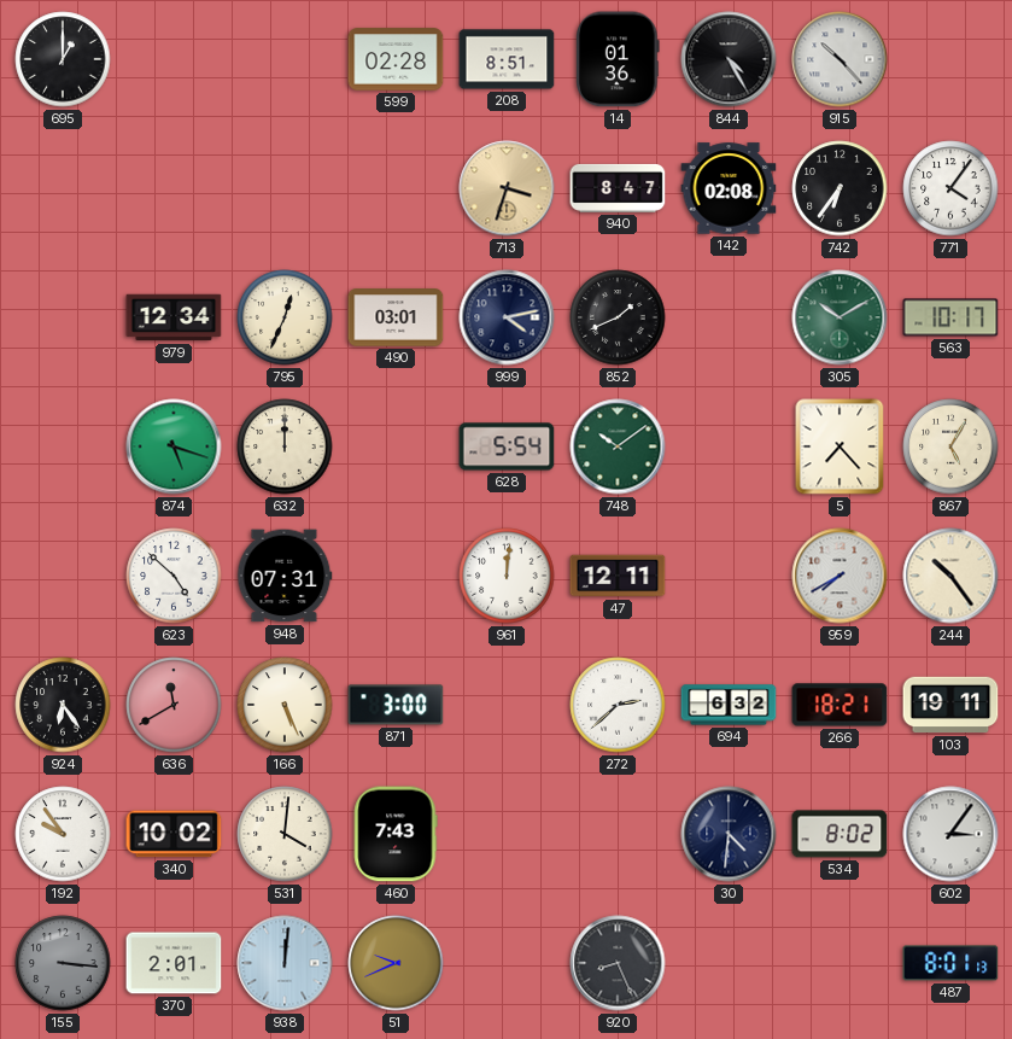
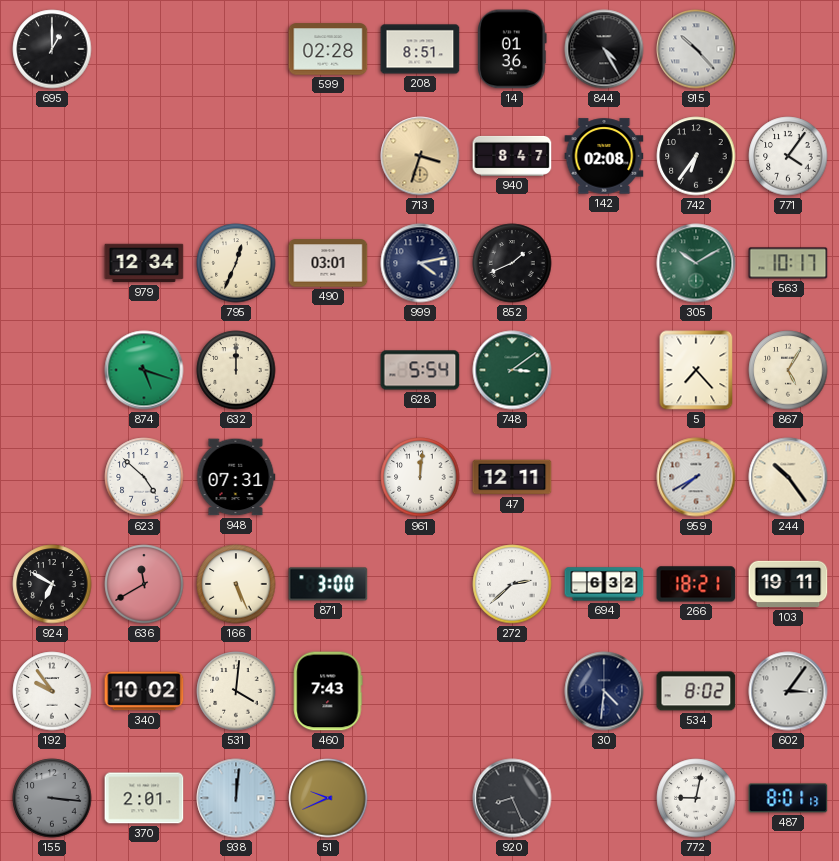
748: 10:09 -> 3:09
924: 6:24 -> 6:50
772: none -> 9:02
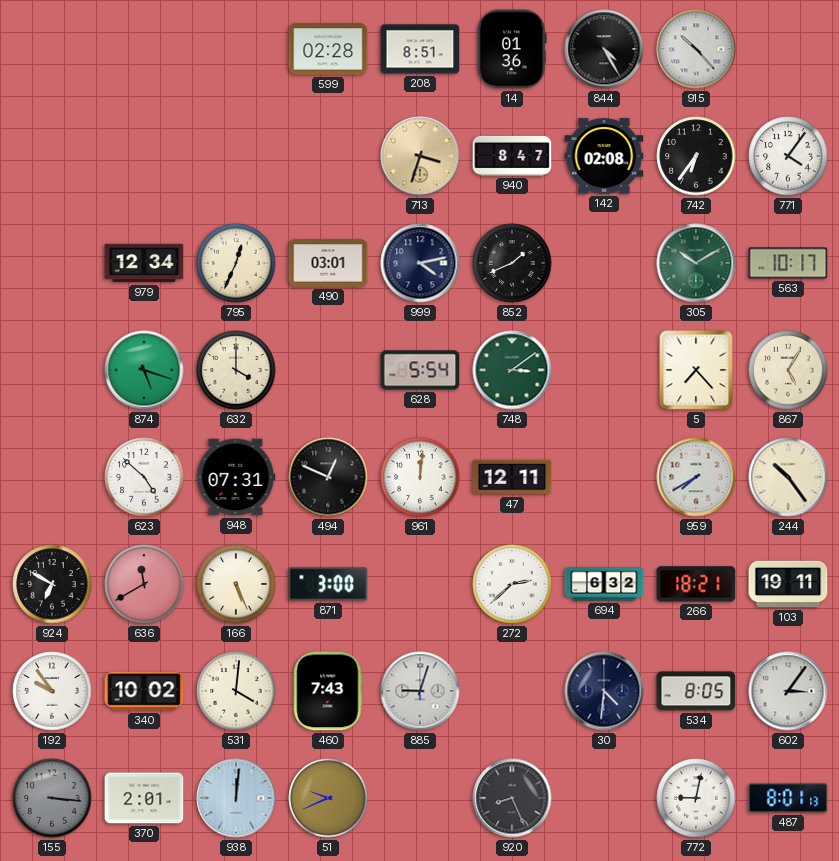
695: 1:00 -> none
632: 12:00 -> 4:00
494: none -> 12:49
885: none -> 9:03
534: 8:02 -> 8:05
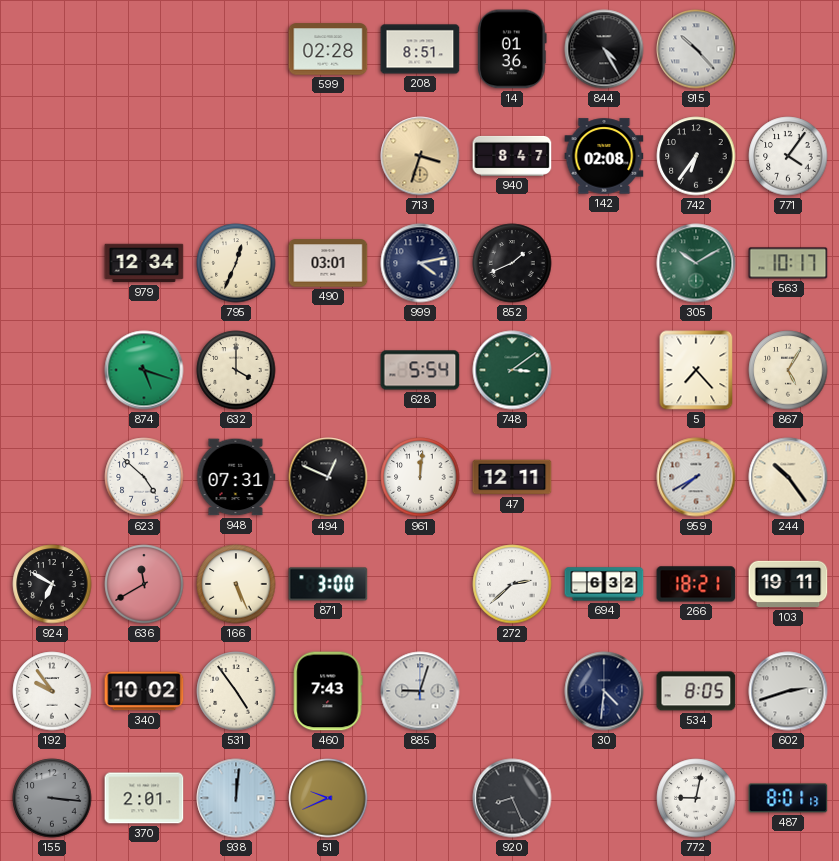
531: 4:01 -> 4:54
602: 3:06 -> 2:42
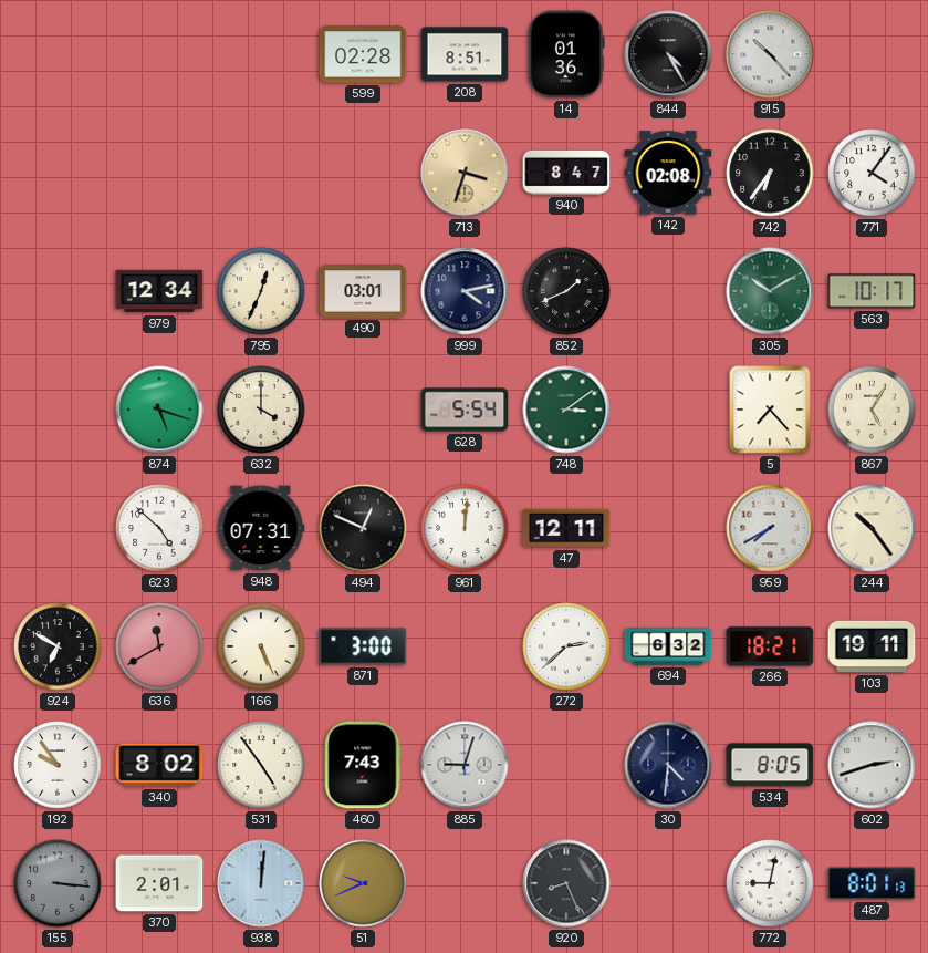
340: 10:02 -> 8:02
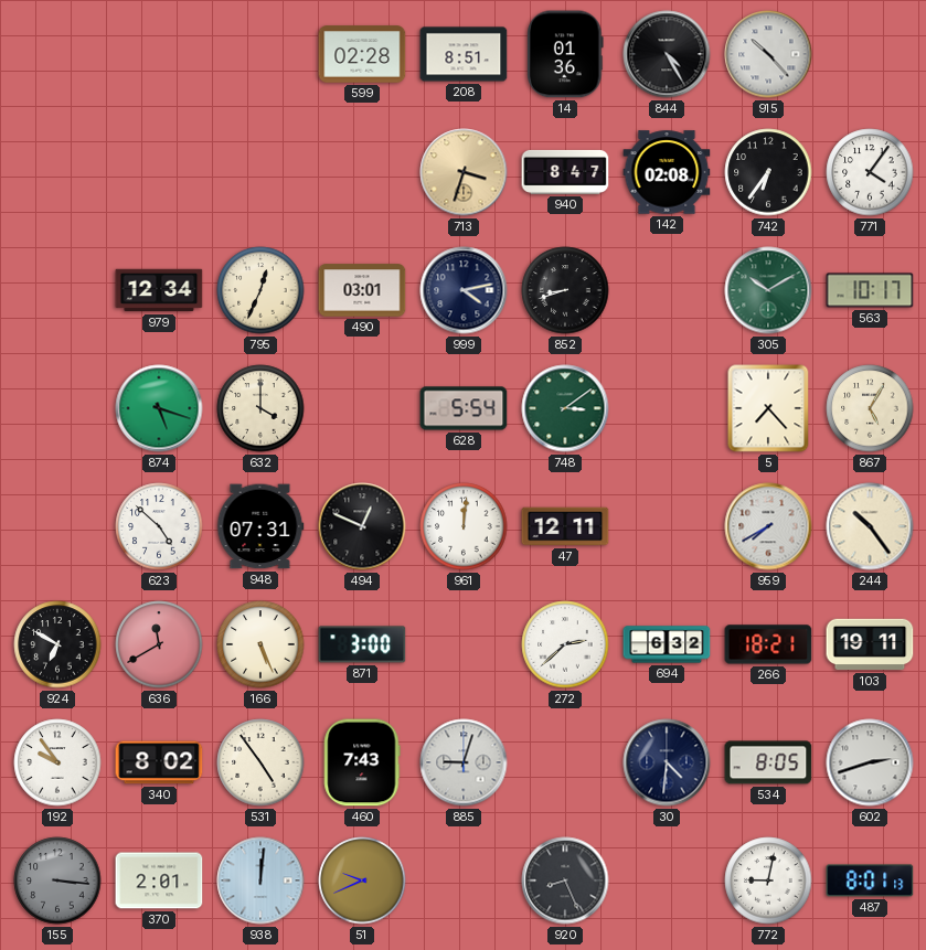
852: 1:41 -> 8:42
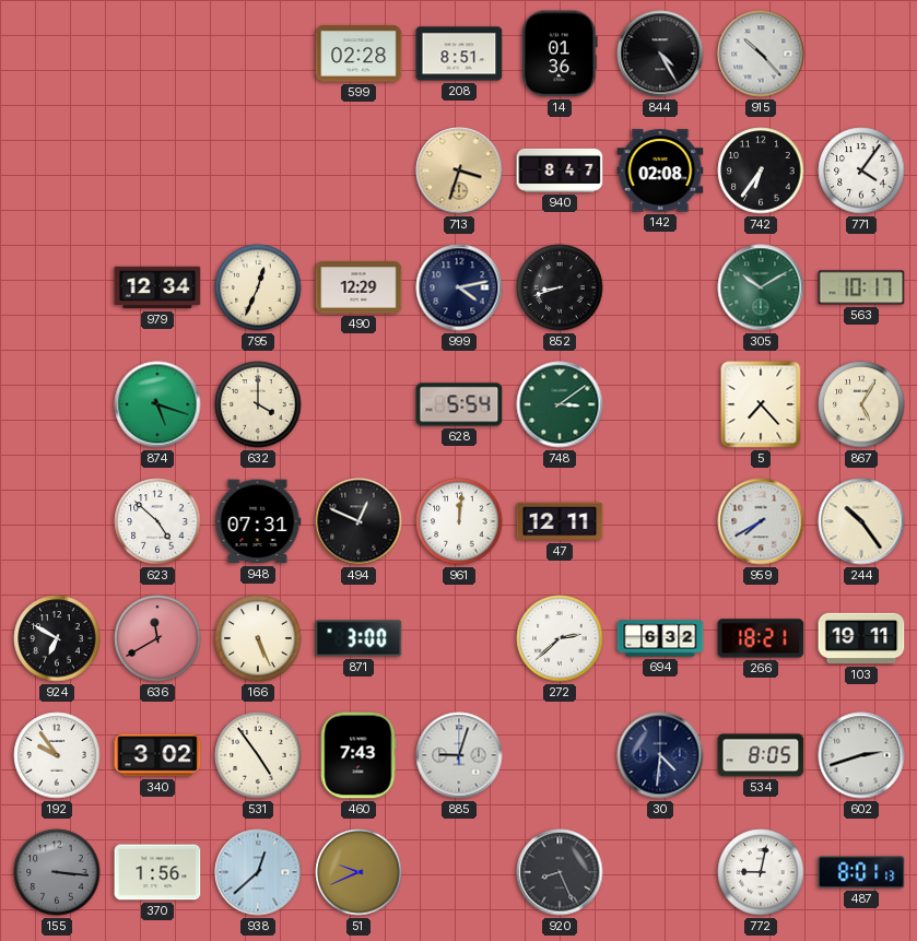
490: 03:01 -> 12:29
340: 8:02 -> 3:02
370: 2:01 -> 1:56
938: 12:01 -> 12:38
